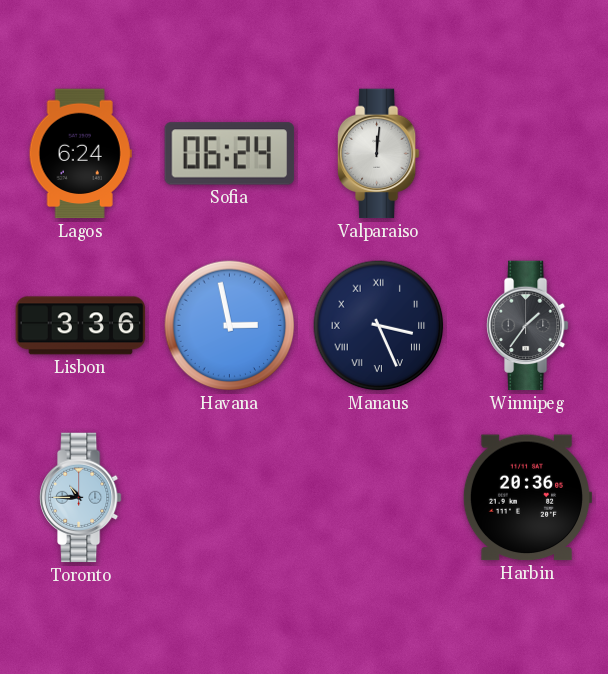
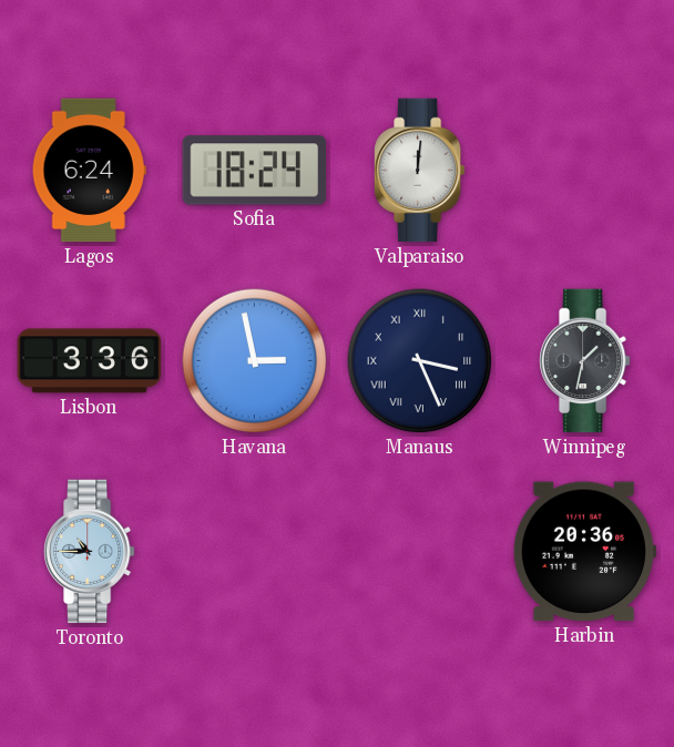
Sofia: 06:24 -> 18:24
Winnipeg: 1:36 -> 1:32
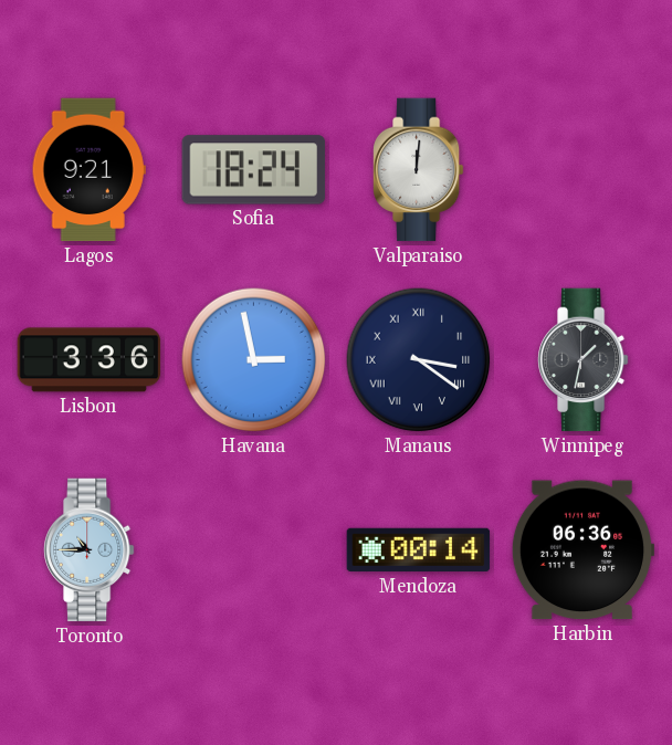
Lagos: 6:24 -> 9:21
Manaus: 3:26 -> 3:21
Mendoza: none -> 00:14
Harbin: 20:36 -> 06:36
